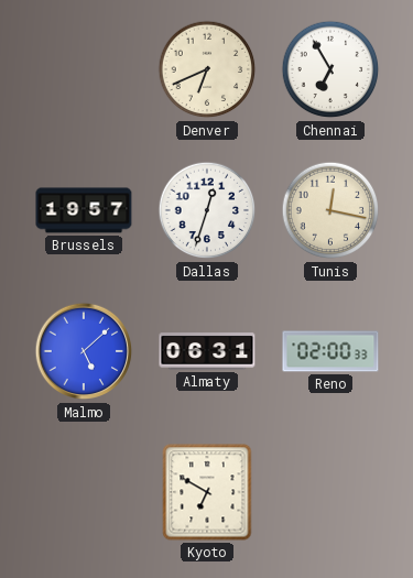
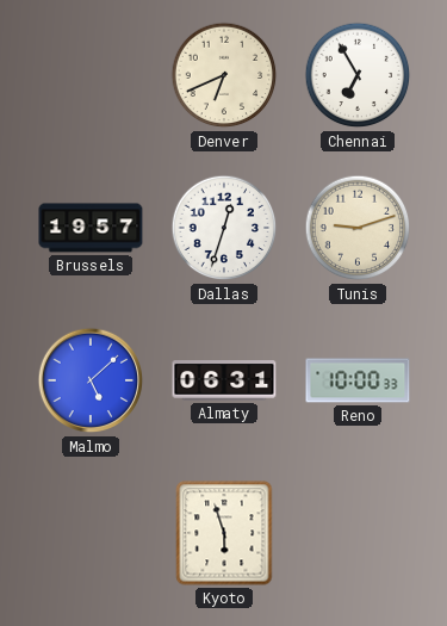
Tunis: 12:17 -> 9:12
Reno: 02:00 -> 10:00
Kyoto: 6:50 -> 5:57
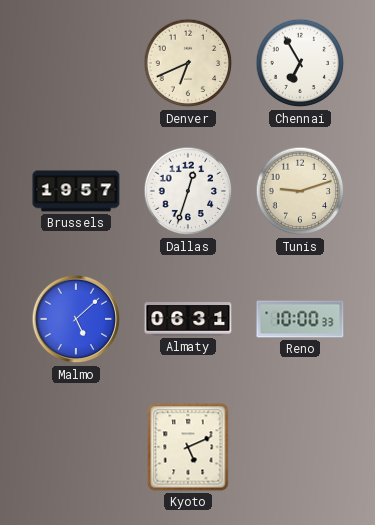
Kyoto: 5:57 -> 5:11
